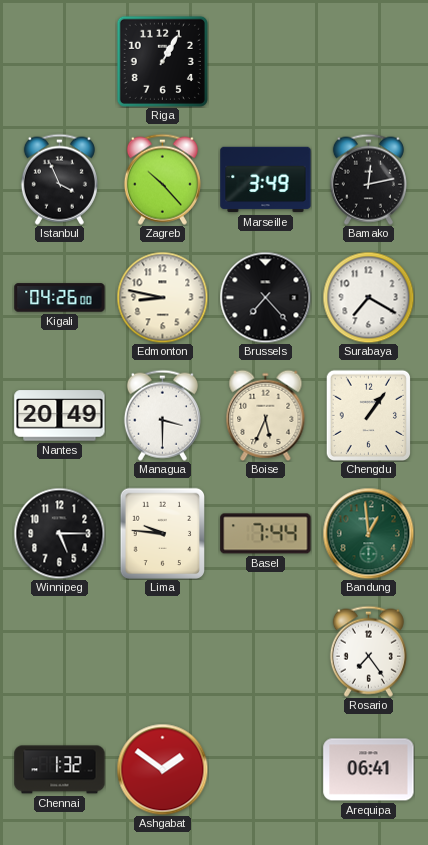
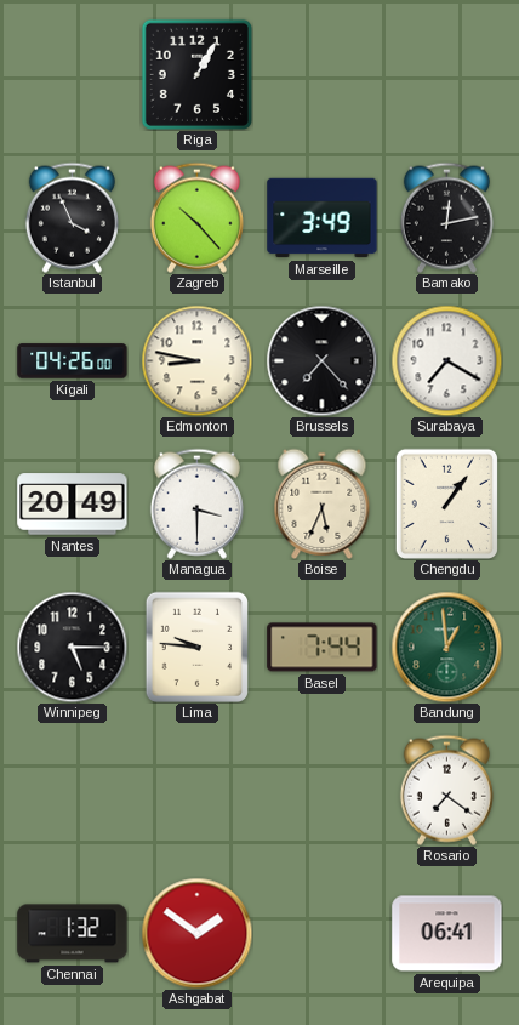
Rosario: 7:24 -> 7:21
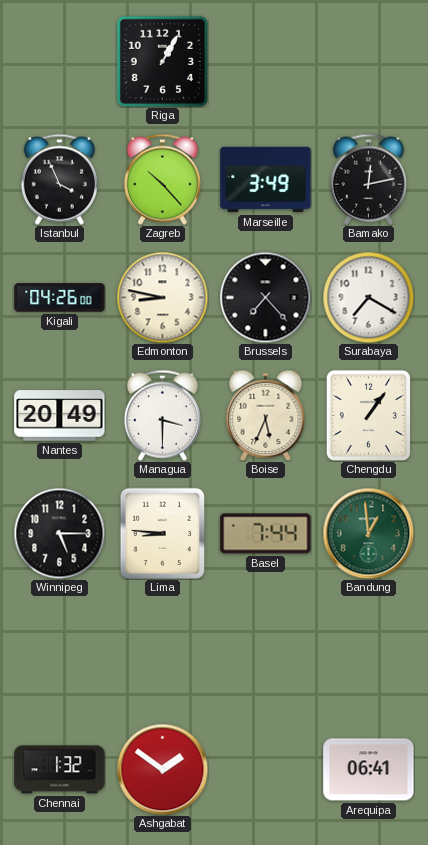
Lima: 9:46 -> 8:46
Rosario: 7:21 -> none
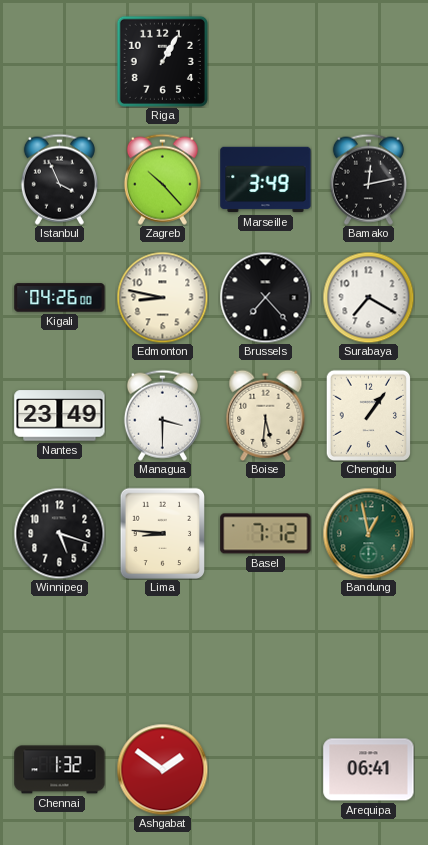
Nantes: 20:49 -> 23:49
Boise: 5:34 -> 5:31
Winnipeg: 5:15 -> 5:18
Basel: 7:44 -> 7:12
Bandung: 12:59 -> 12:58
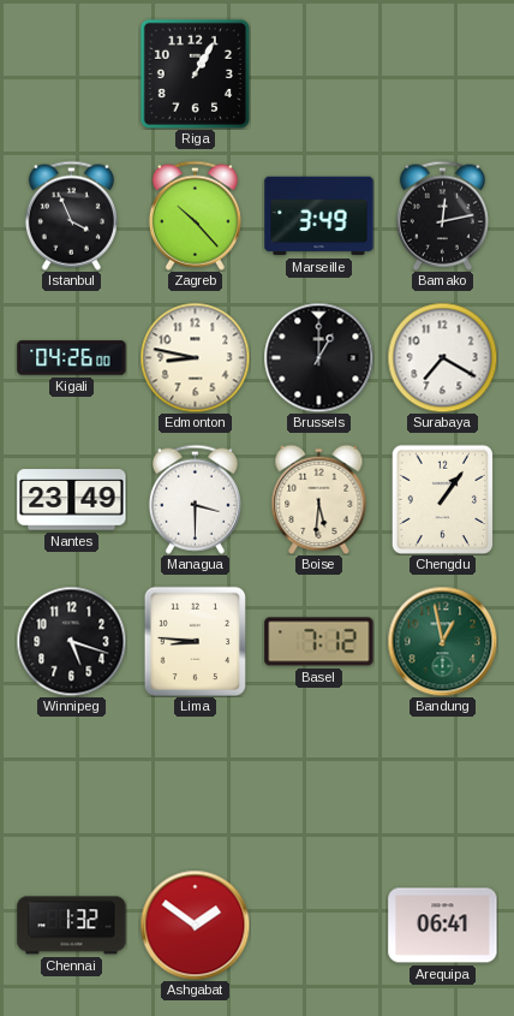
Brussels: 7:23 -> 1:00
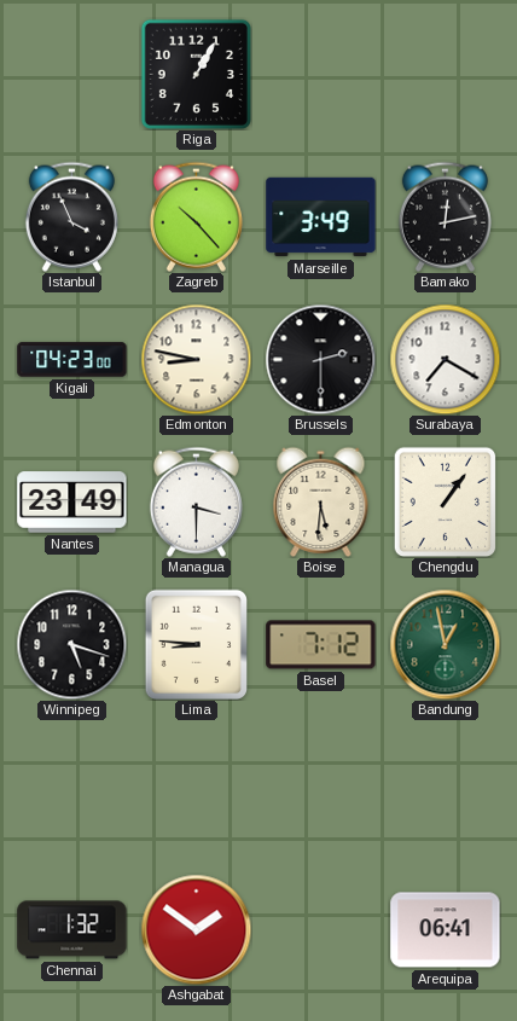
Kigali: 04:26 -> 04:23
Brussels: 1:00 -> 2:30
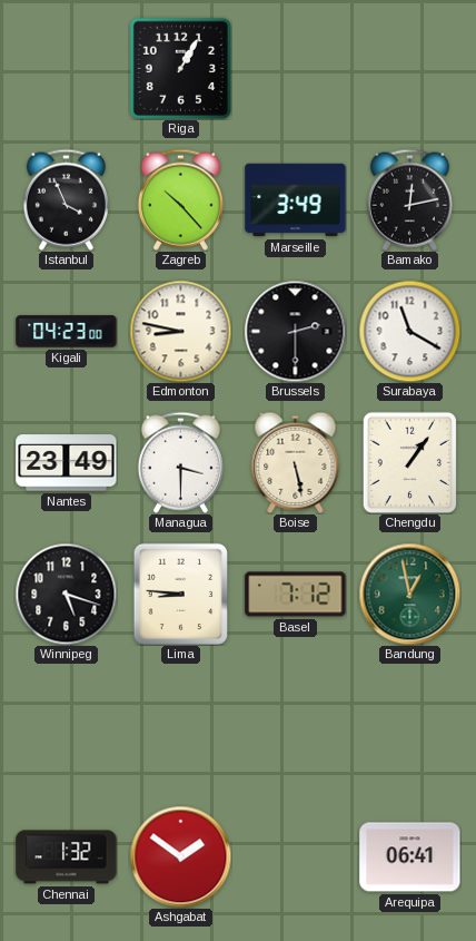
Surabaya: 7:20 -> 11:20
Boise: 5:31 -> 5:28
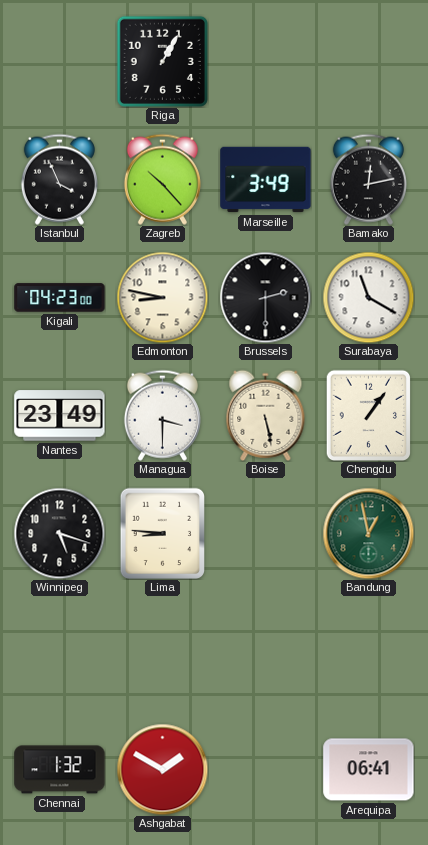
Basel: 7:12 -> none
Ashgabat: 1:51 -> 1:50
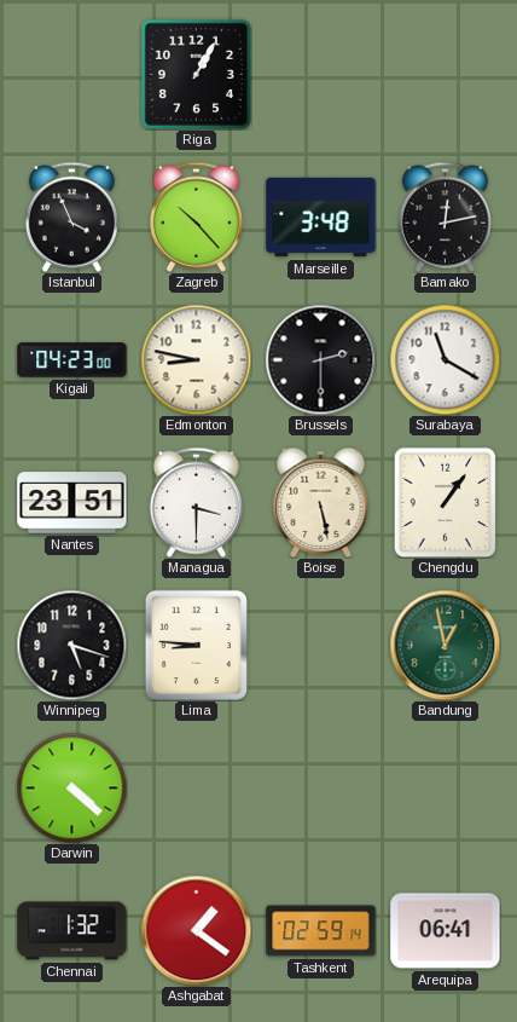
Marseille: 3:49 -> 3:48
Nantes: 23:49 -> 23:51
Darwin: none -> 4:22
Ashgabat: 1:50 -> 1:21
Tashkent: none -> 02:59
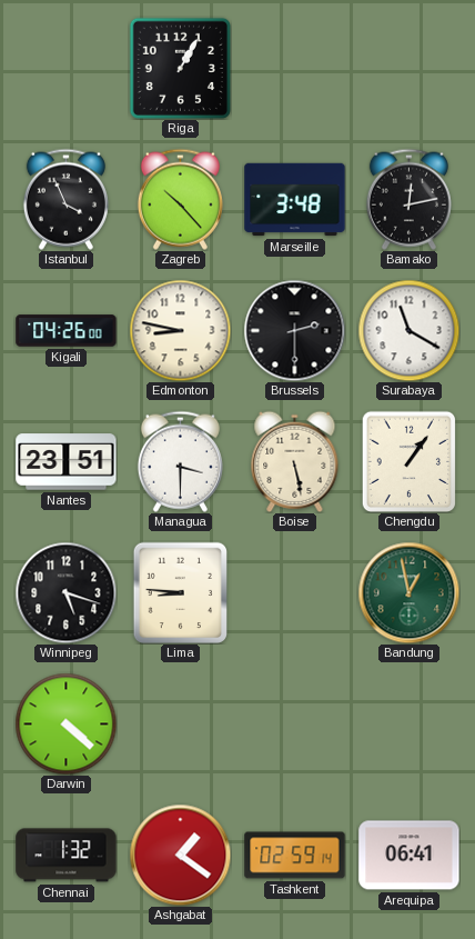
Kigali: 04:23 -> 04:26
